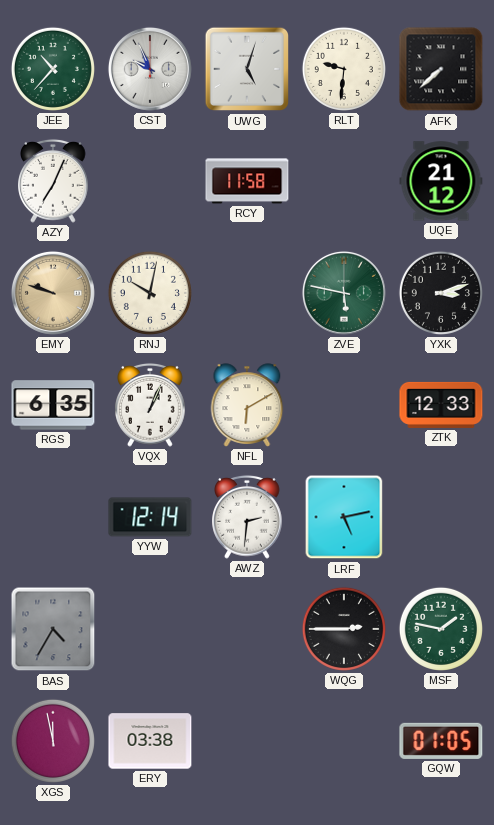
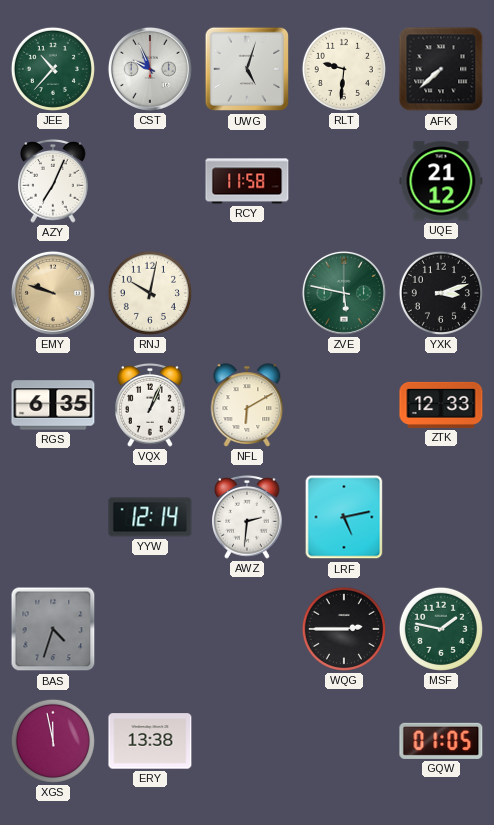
BAS: 4:35 -> 4:33
ERY: 03:38 -> 13:38
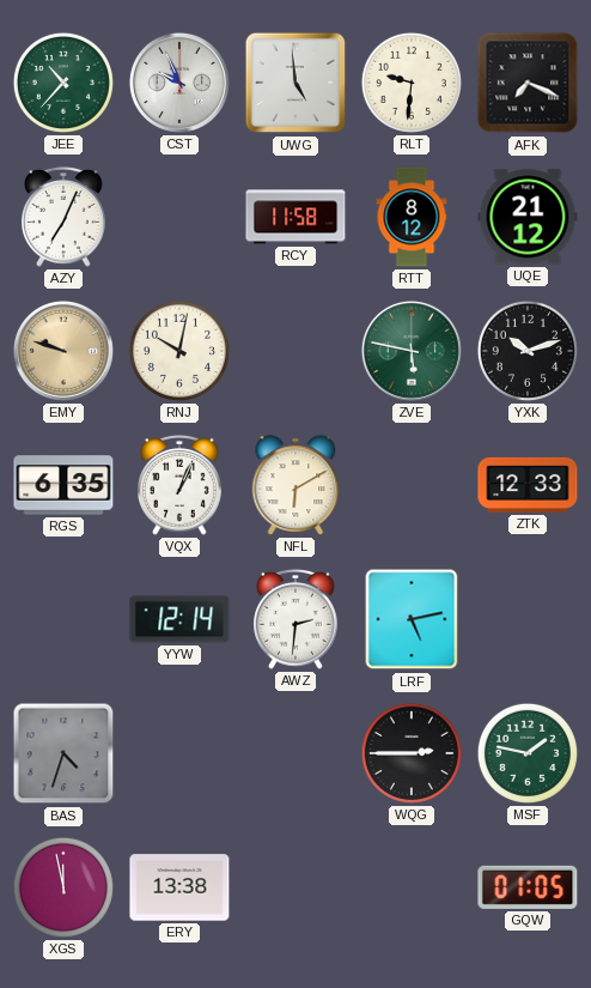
UWG: 5:03 -> 4:59
AFK: 7:38 -> 7:19
RTT: none -> 8:12
YXK: 3:12 -> 10:12
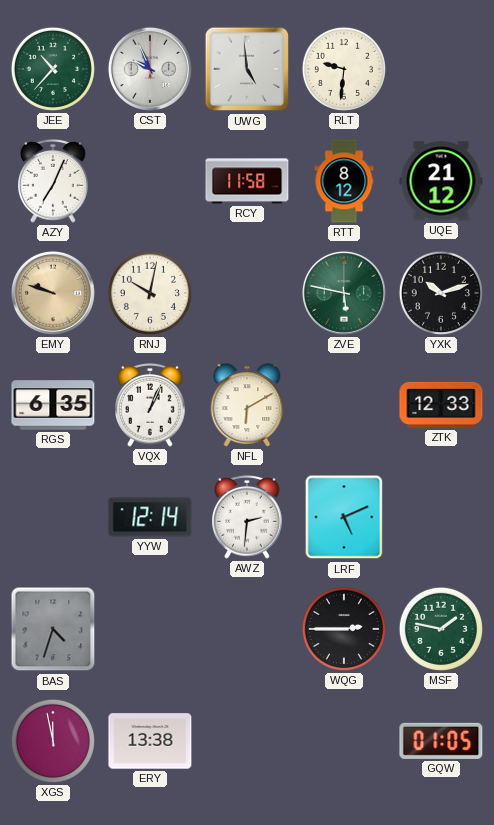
AFK: 7:19 -> none
LRF: 5:13 -> 5:11
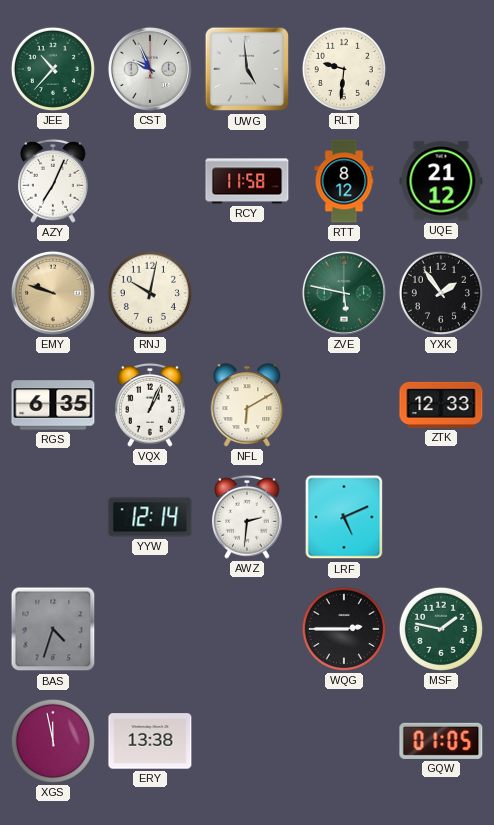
YXK: 10:12 -> 1:54
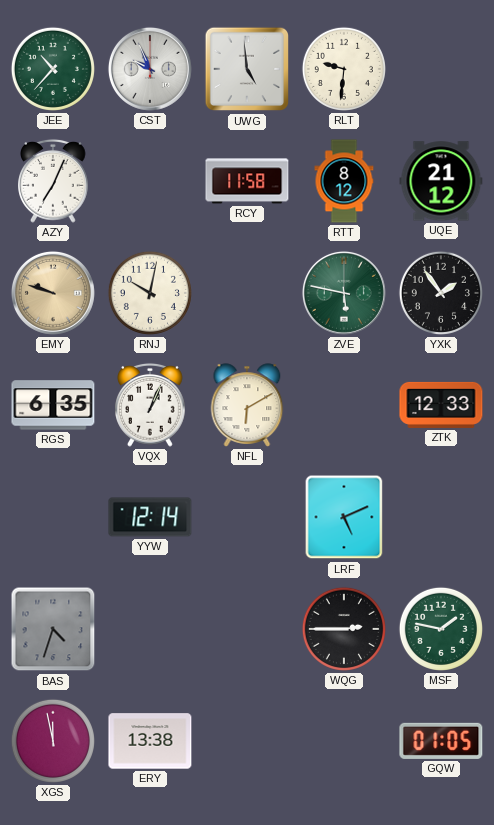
AWZ: 2:31 -> none
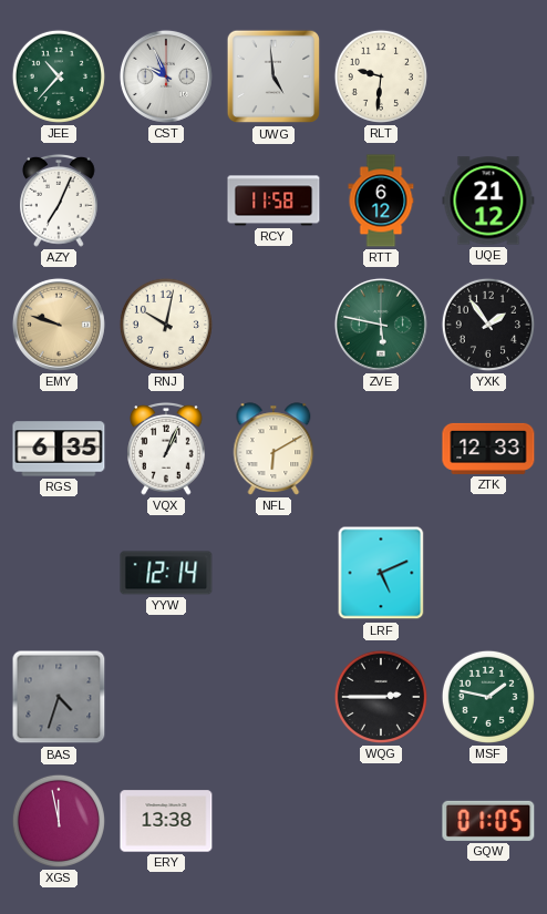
RTT: 8:12 -> 6:12
